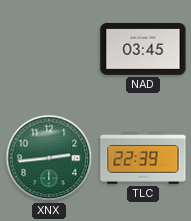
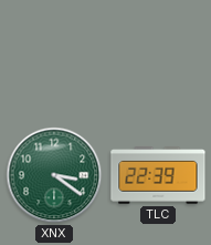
NAD: 03:45 -> none
XNX: 2:44 -> 3:21
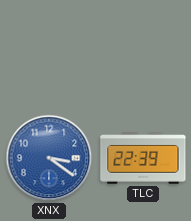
XNX dial: green -> blue
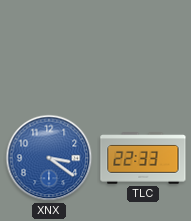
TLC: 22:39 -> 22:33
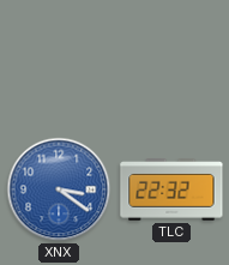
TLC: 22:33 -> 22:32
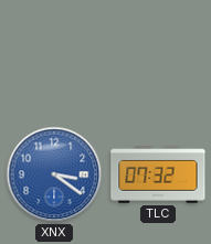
TLC: 22:32 -> 07:32
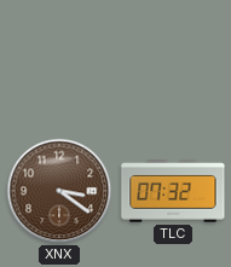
XNX dial: blue -> brown
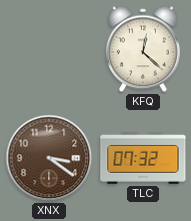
KFQ: none -> 12:22
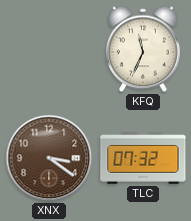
KFQ: 12:22 -> 11:34
